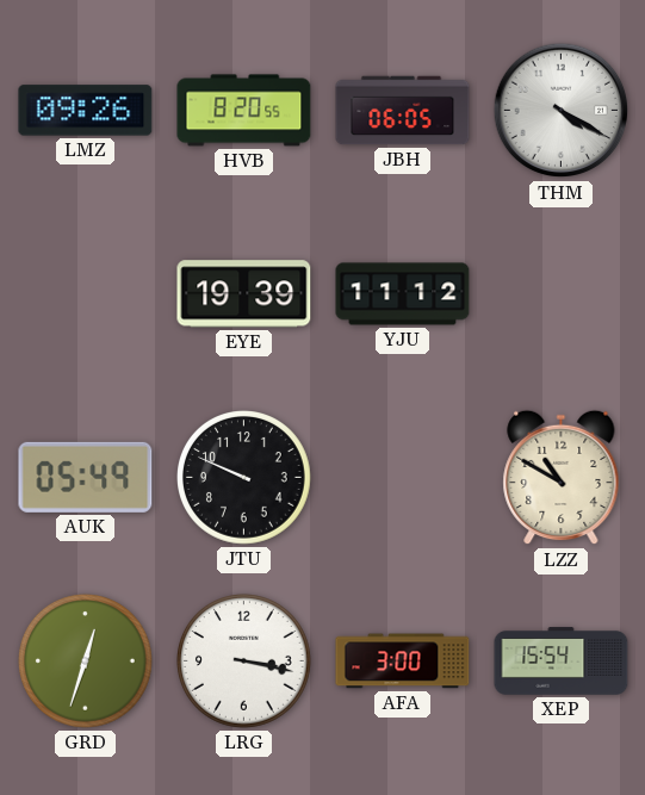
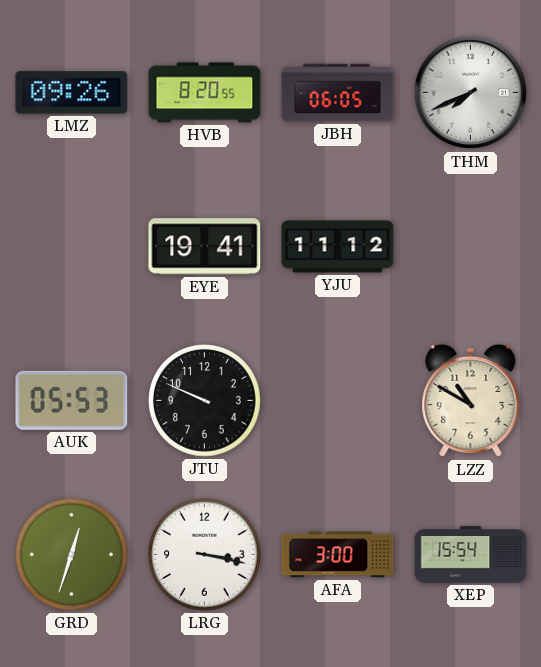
THM: 4:20 -> 7:41
EYE: 19:39 -> 19:41
AUK: 05:49 -> 05:53
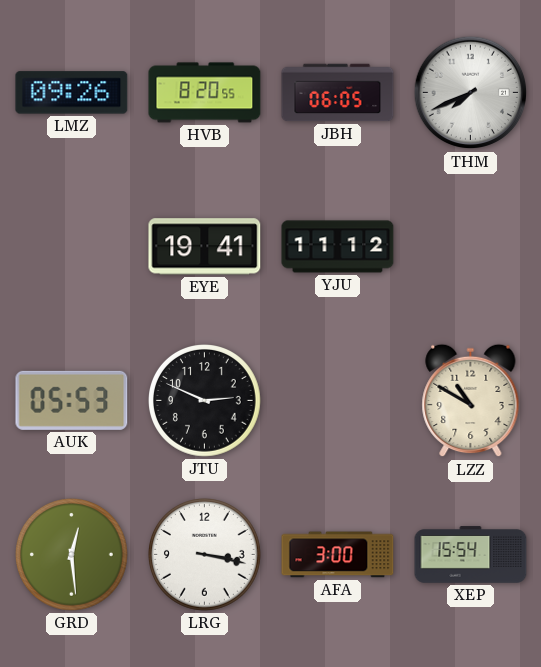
JTU: 9:49 -> 2:49
GRD: 12:33 -> 12:29
